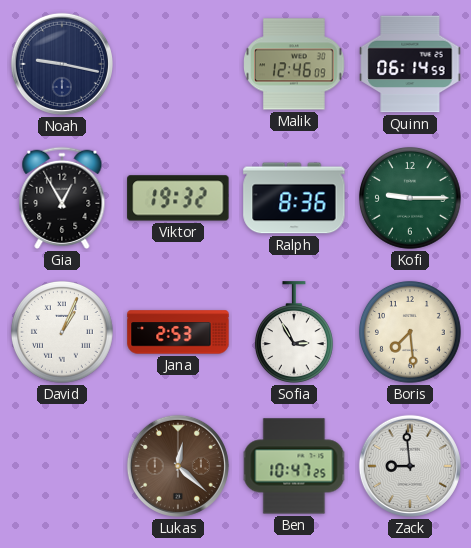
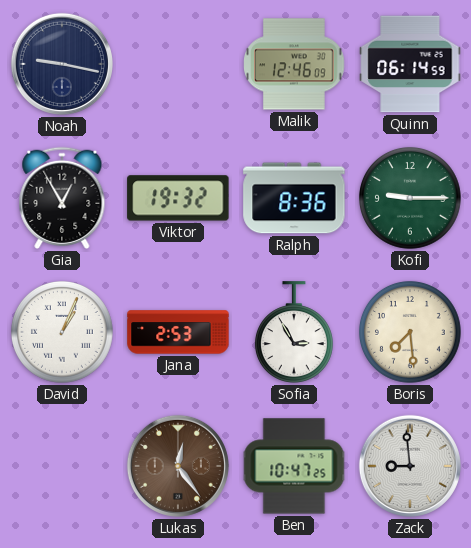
Lukas: 12:22 -> 12:24
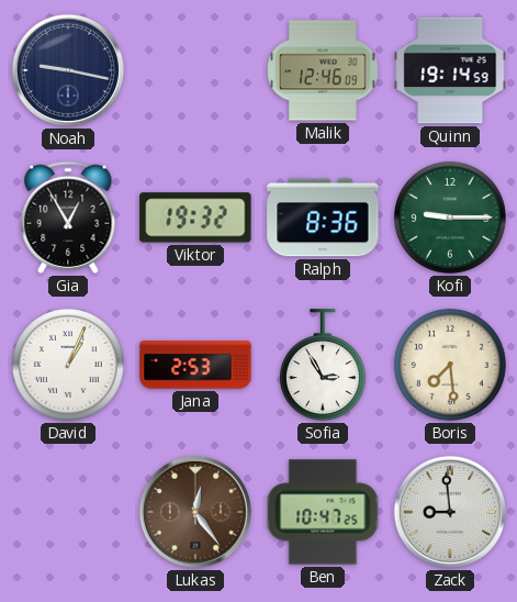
Quinn: 06:14 -> 19:14
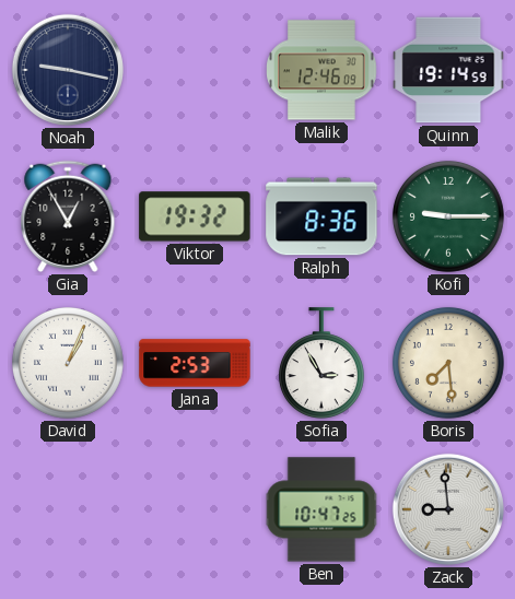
Lukas: 12:24 -> none
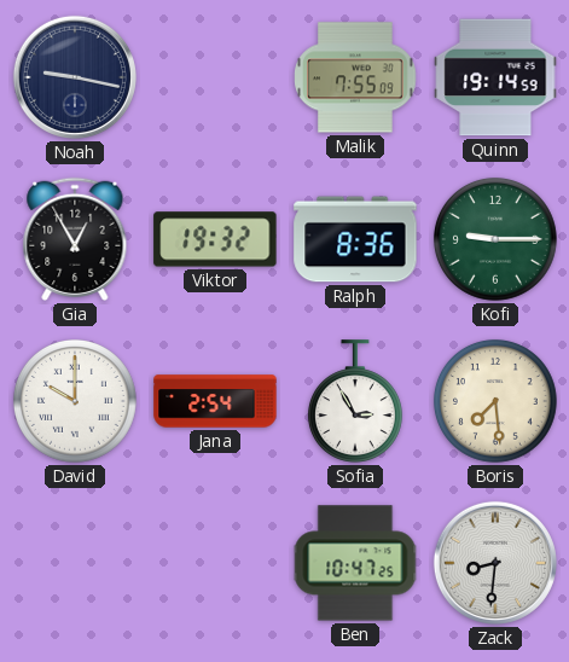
Malik: 12:46 -> 7:55
David: 1:04 -> 10:00
Jana: 2:53 -> 2:54
Zack: 8:59 -> 8:31
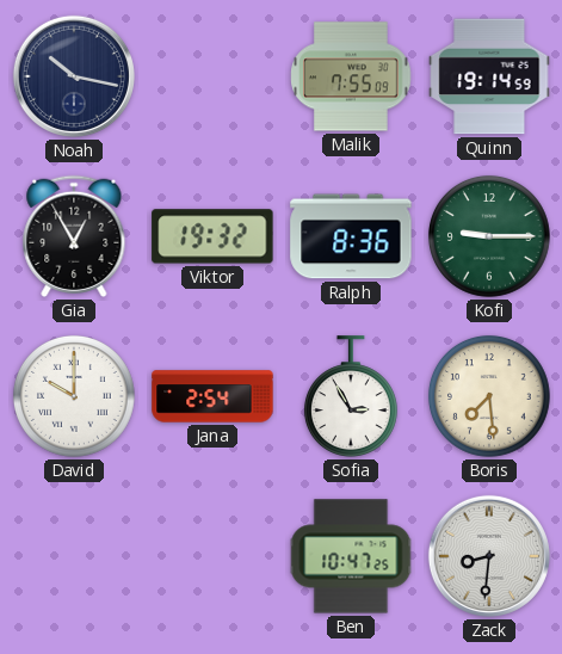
Noah: 9:17 -> 10:17
